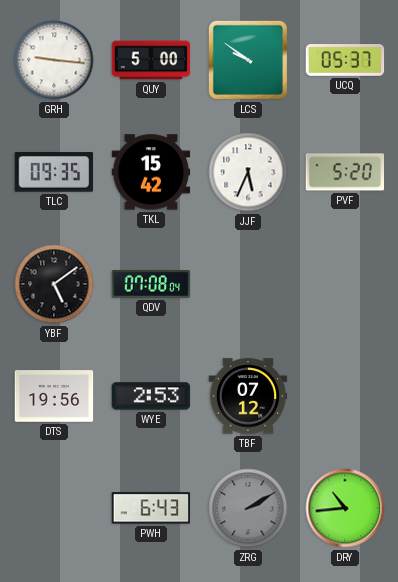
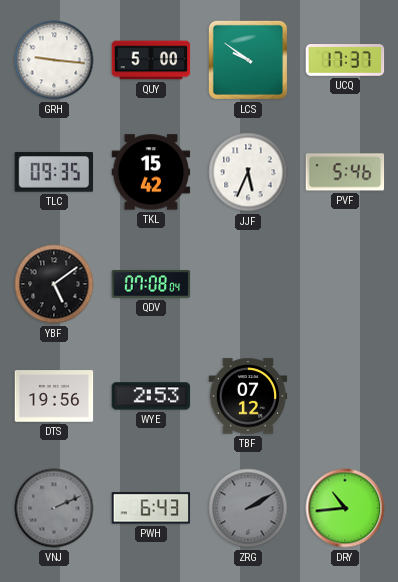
UCQ: 05:37 -> 17:37
PVF: 5:20 -> 5:46
VNJ: none -> 2:11
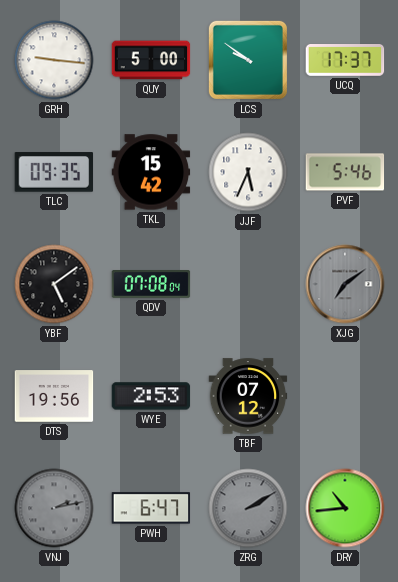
XJG: none -> 7:09
VNJ: 2:11 -> 2:13
PWH: 6:43 -> 6:47
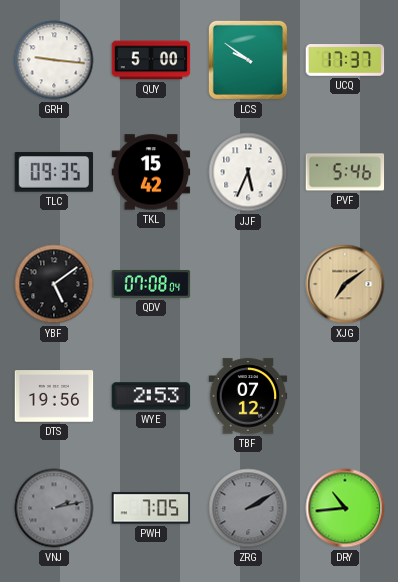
XJG dial: grey -> champagne
PWH: 6:47 -> 7:05
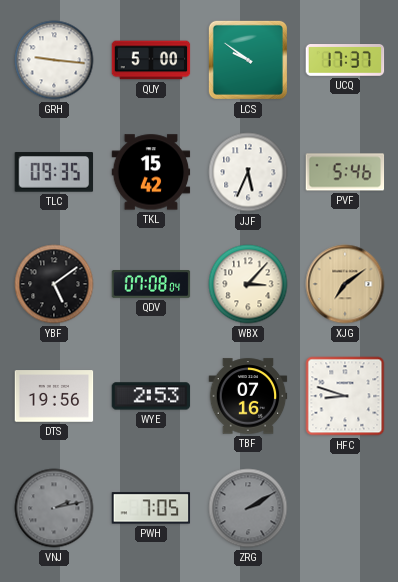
WBX: none -> 3:07
TBF: 07:12 -> 07:16
HFC: none -> 8:48
DRY: 10:44 -> none
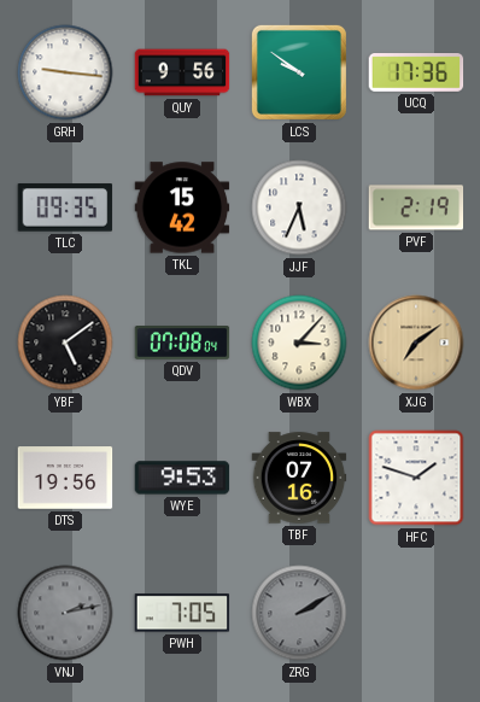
QUY: 5:00 -> 9:56
UCQ: 17:37 -> 17:36
PVF: 5:46 -> 2:19
WYE: 2:53 -> 9:53
HFC: 8:48 -> 1:48
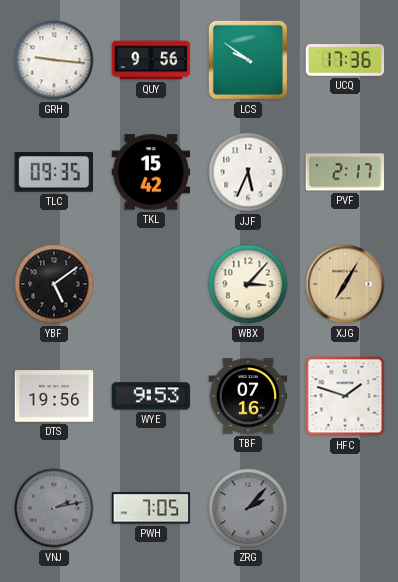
PVF: 2:19 -> 2:17
QDV: 07:08 -> none
XJG: 7:09 -> 7:05
ZRG: 2:10 -> 2:07
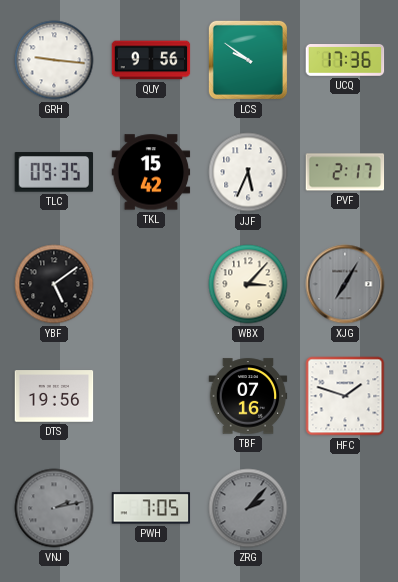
XJG dial: champagne -> grey
WYE: 9:53 -> none
